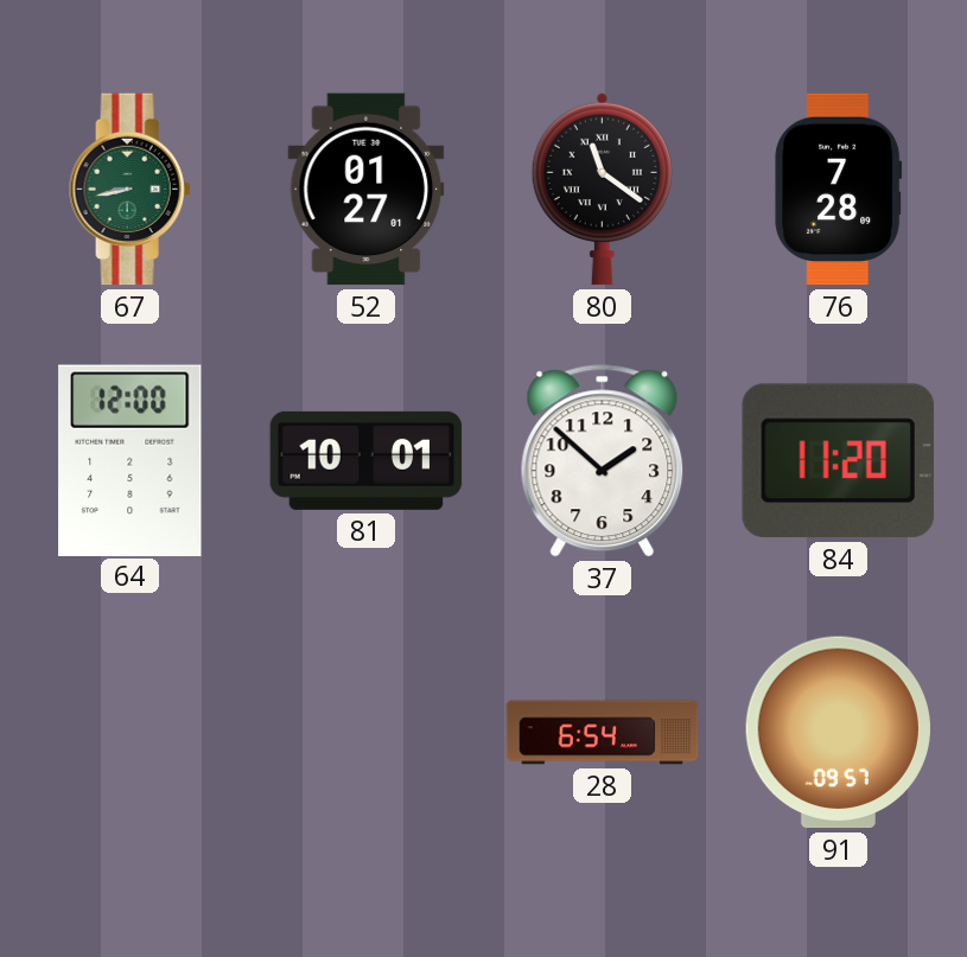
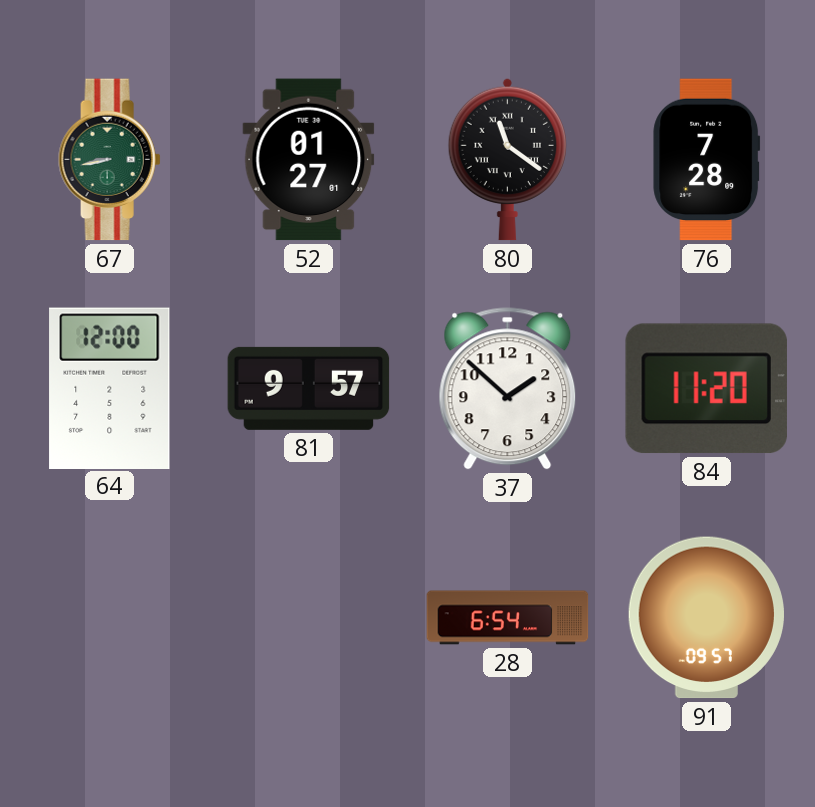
81: 10:01 -> 9:57
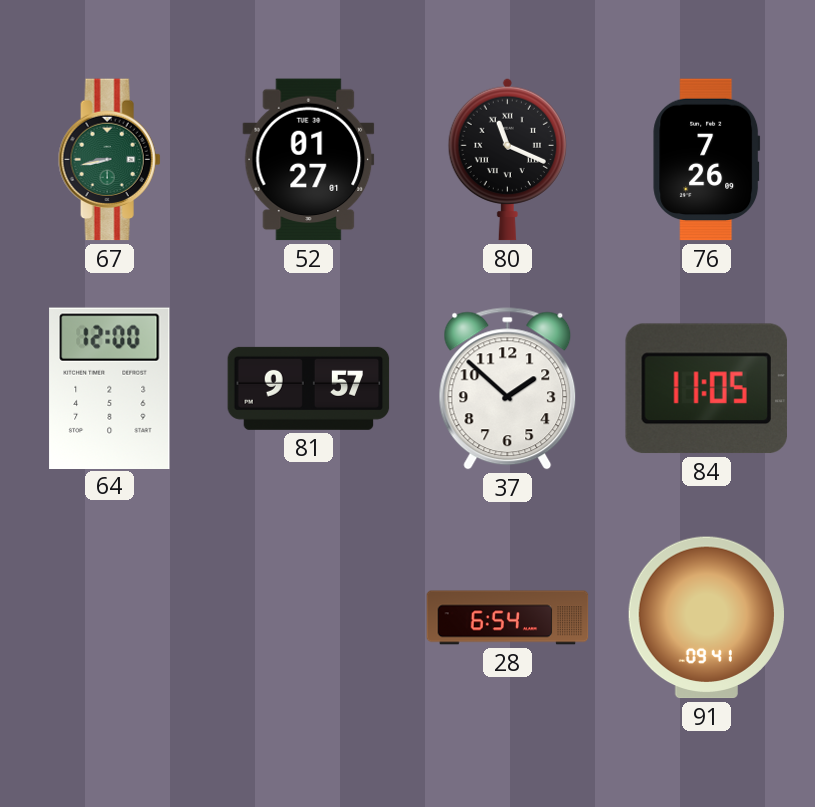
80: 11:21 -> 11:19
76: 7:28 -> 7:26
84: 11:20 -> 11:05
91: 09:57 -> 09:41
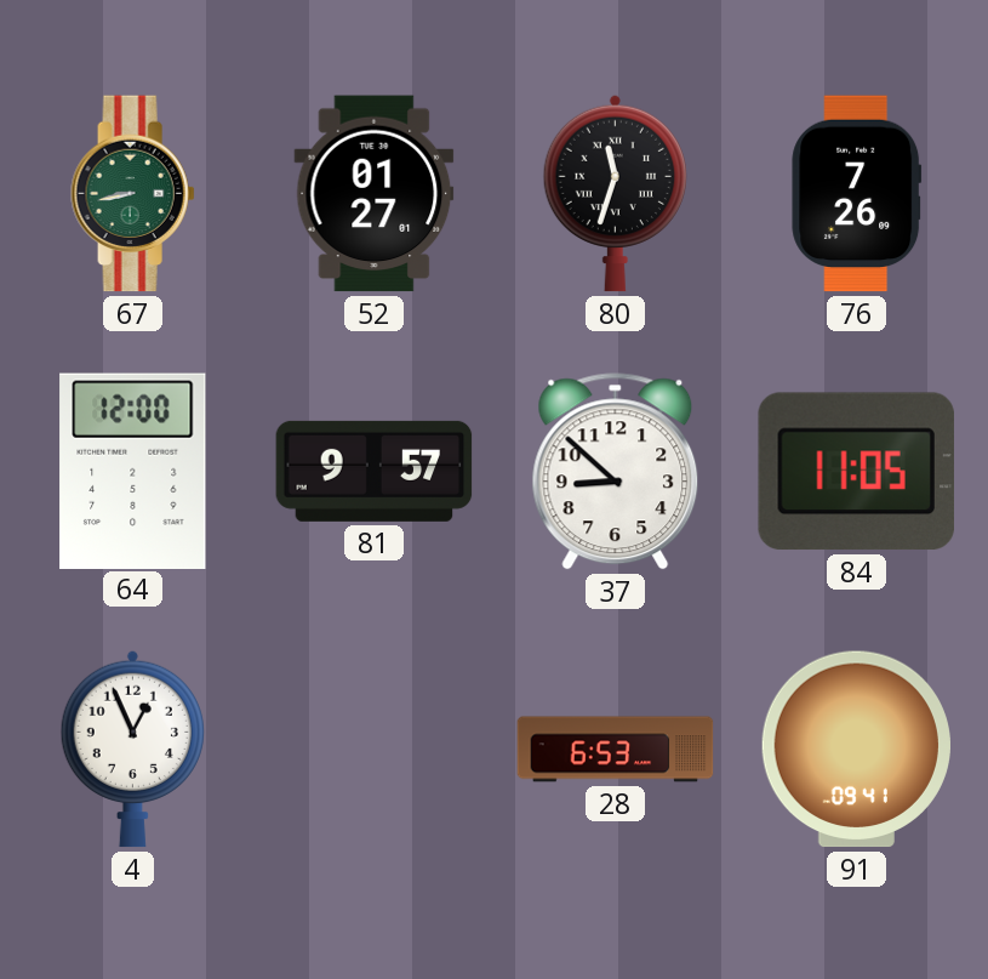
80: 11:19 -> 11:33
37: 1:52 -> 8:52
4: none -> 12:56
28: 6:54 -> 6:53
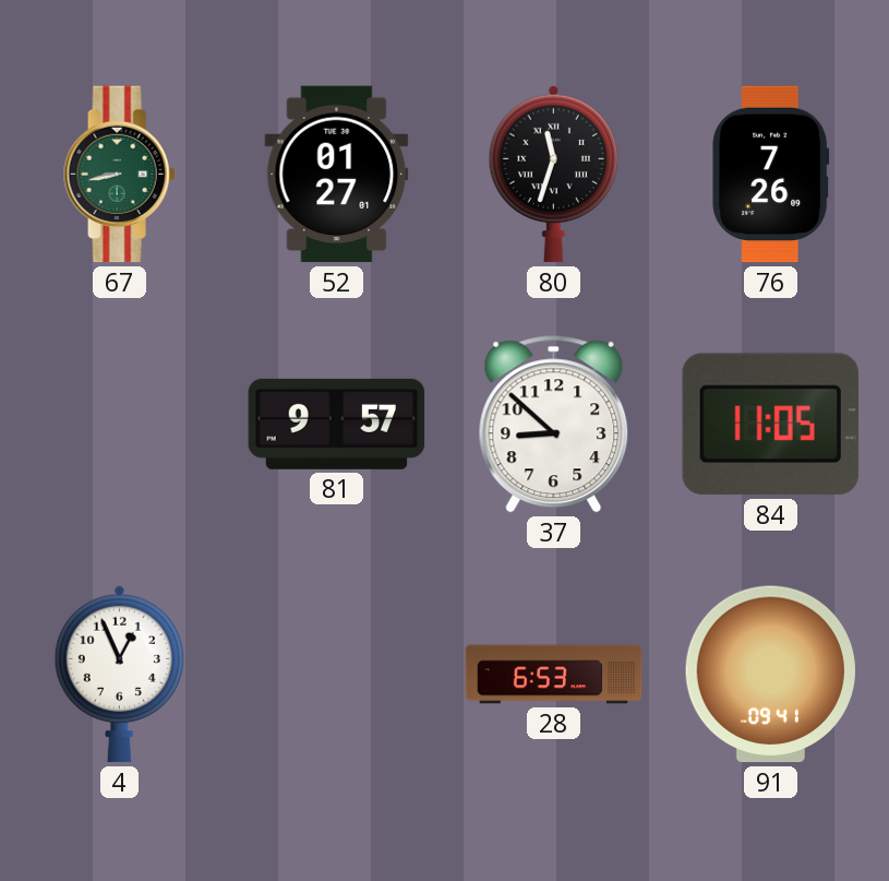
64: 12:00 -> none
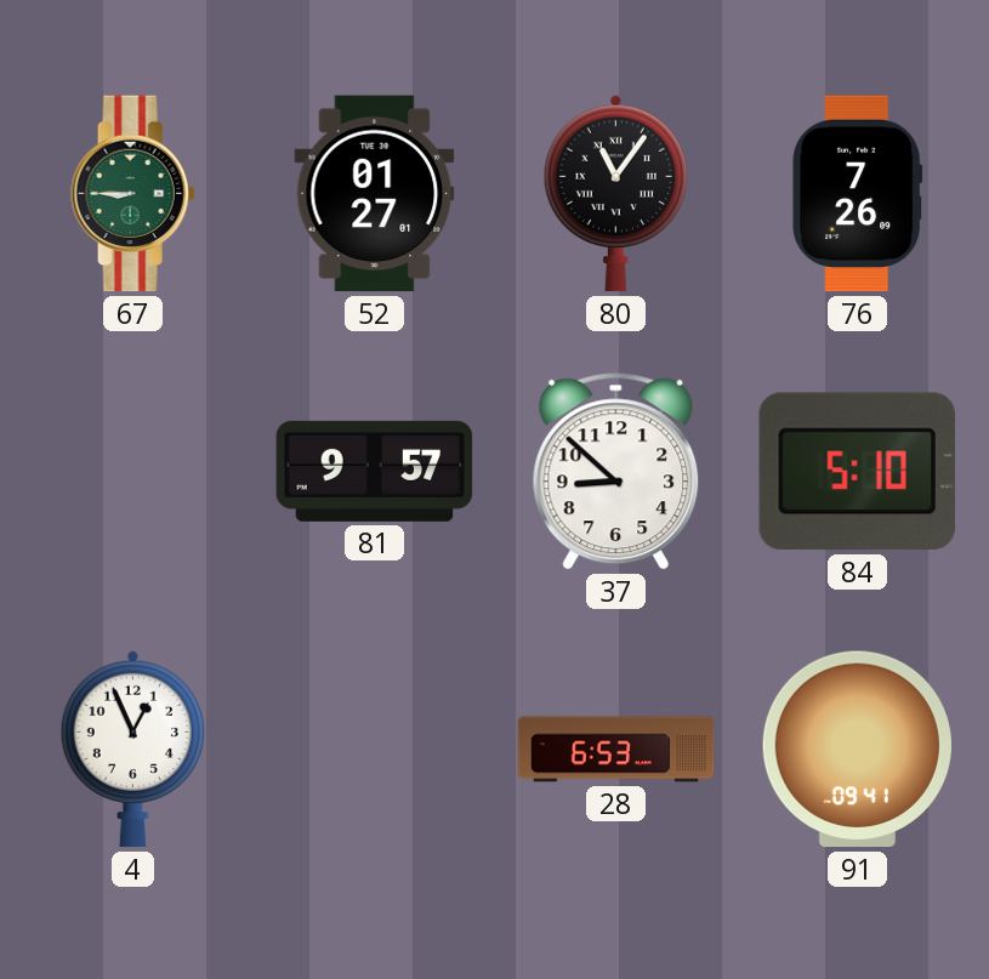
67: 8:43 -> 8:45
80: 11:33 -> 11:06
84: 11:05 -> 5:10
